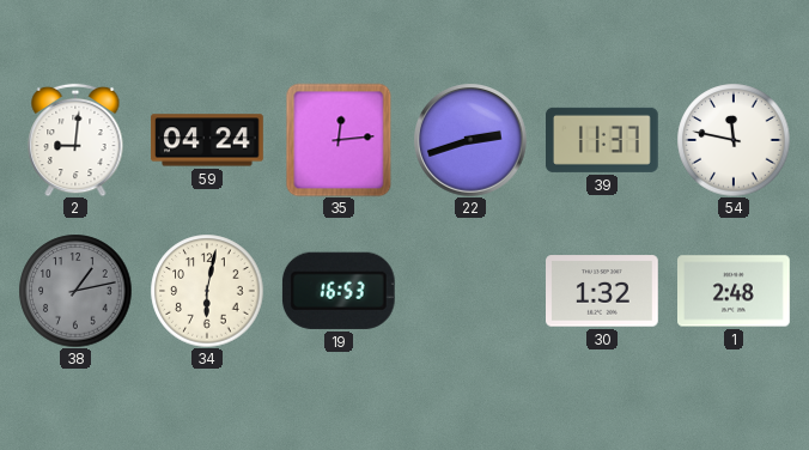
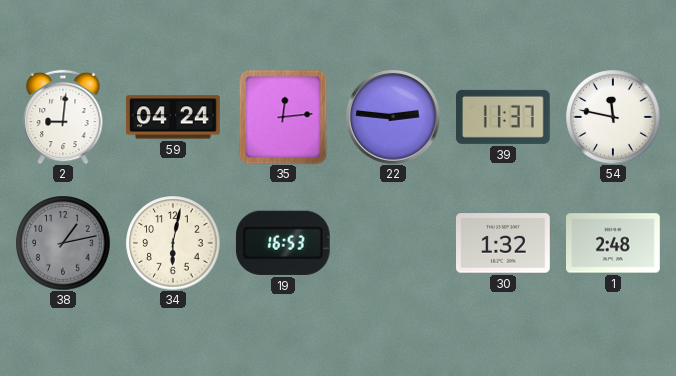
22: 2:42 -> 2:46
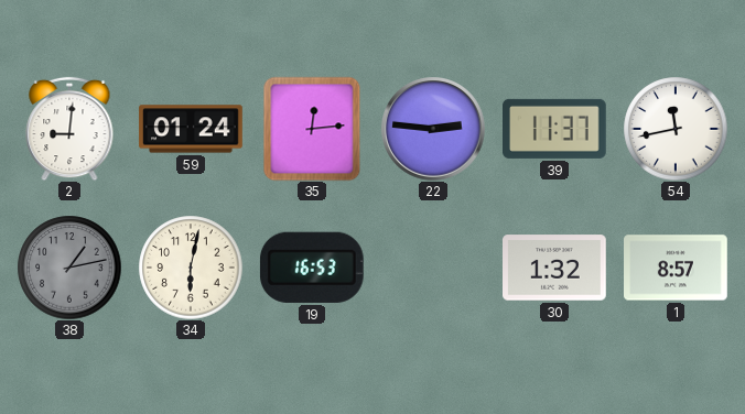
59: 04:24 -> 01:24
54: 11:47 -> 11:43
1: 2:48 -> 8:57
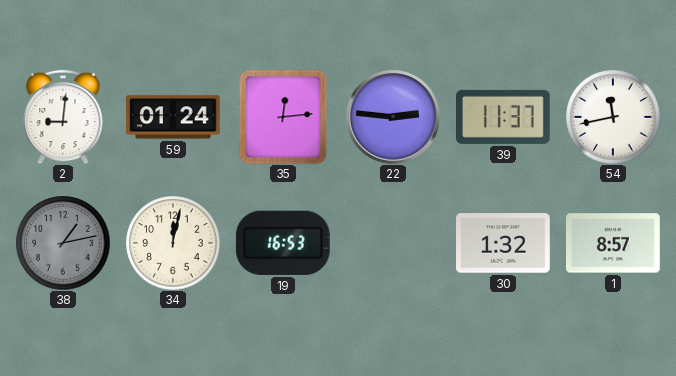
34: 6:02 -> 12:02
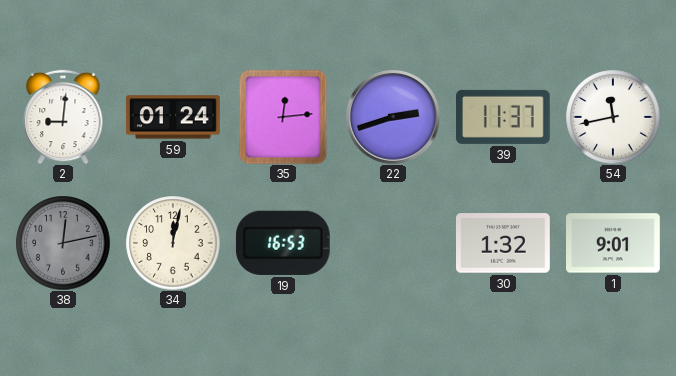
22: 2:46 -> 2:42
38: 1:13 -> 12:13
1: 8:57 -> 9:01
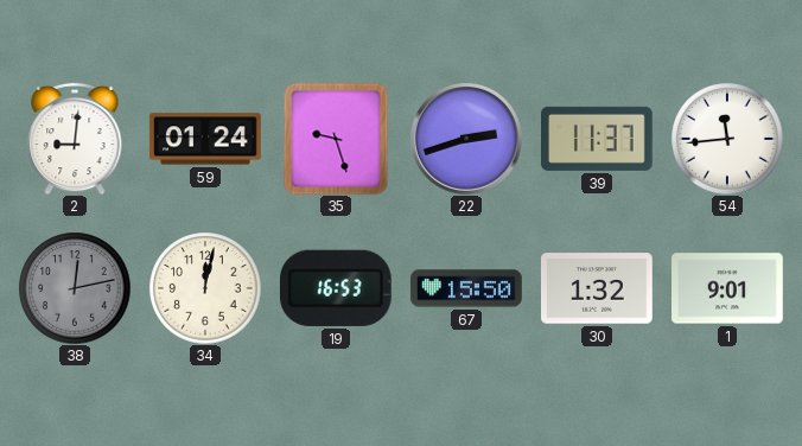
35: 12:14 -> 9:27
54: 11:43 -> 11:44
67: none -> 15:50
